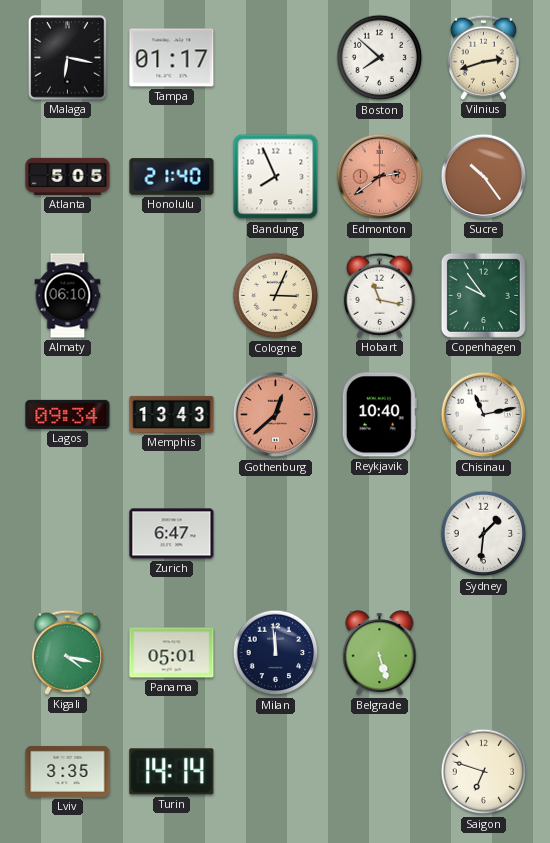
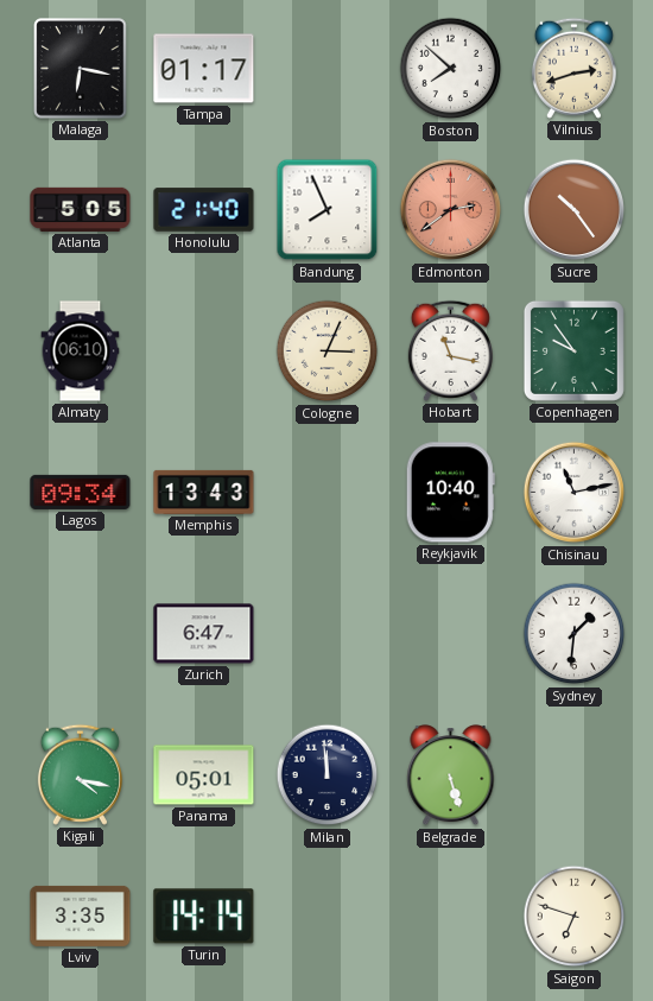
Gothenburg: 12:38 -> none
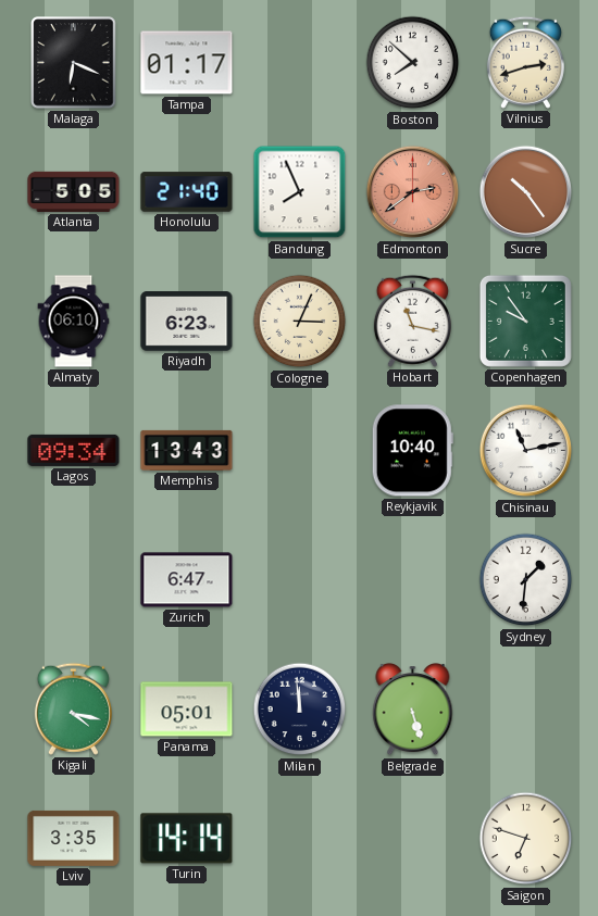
Malaga: 6:17 -> 6:19
Riyadh: none -> 6:23
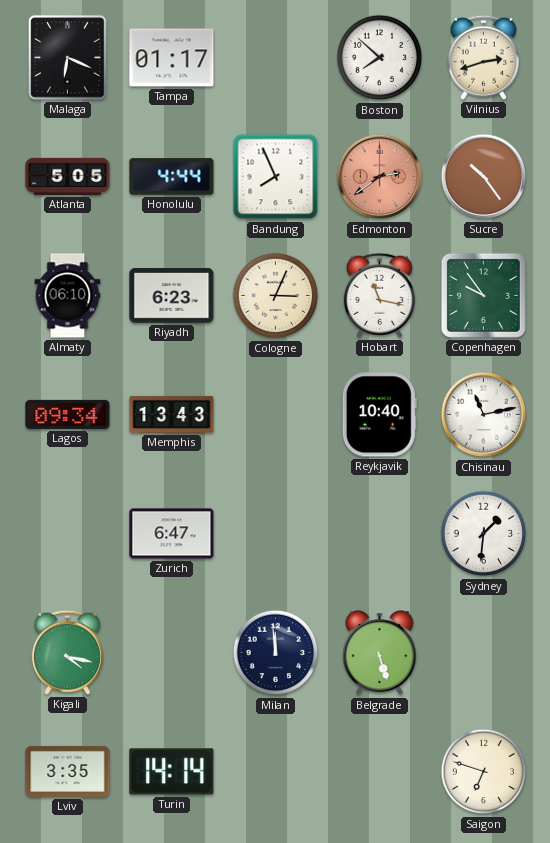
Honolulu: 21:40 -> 4:44
Panama: 05:01 -> none
